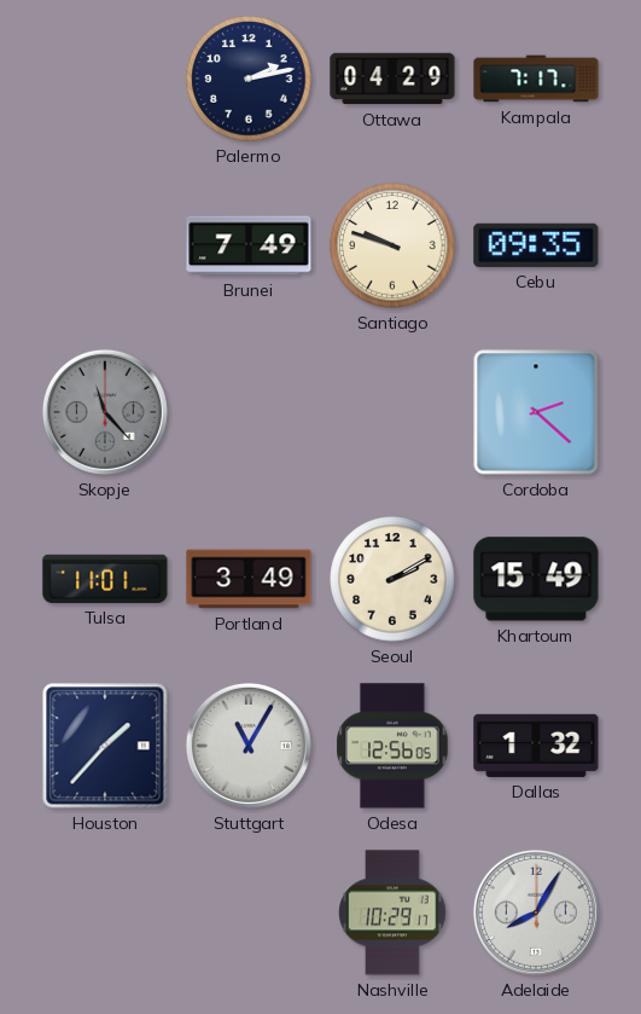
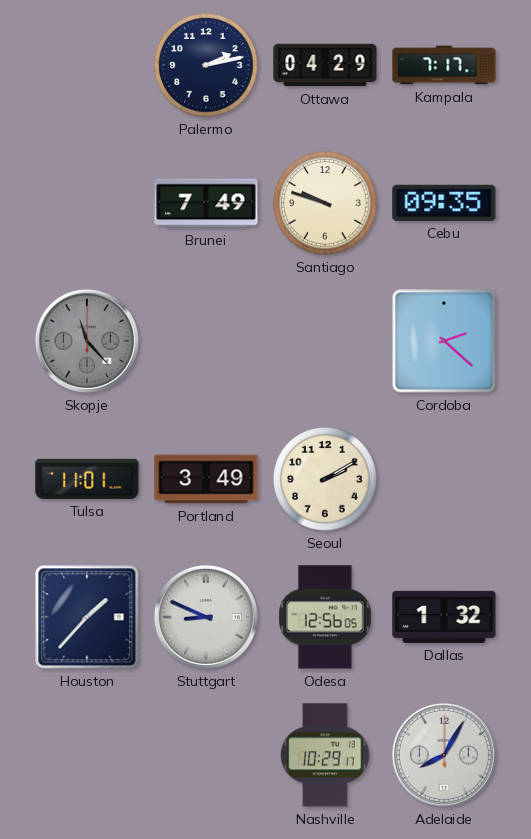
Khartoum: 15:49 -> none
Stuttgart: 11:05 -> 8:49
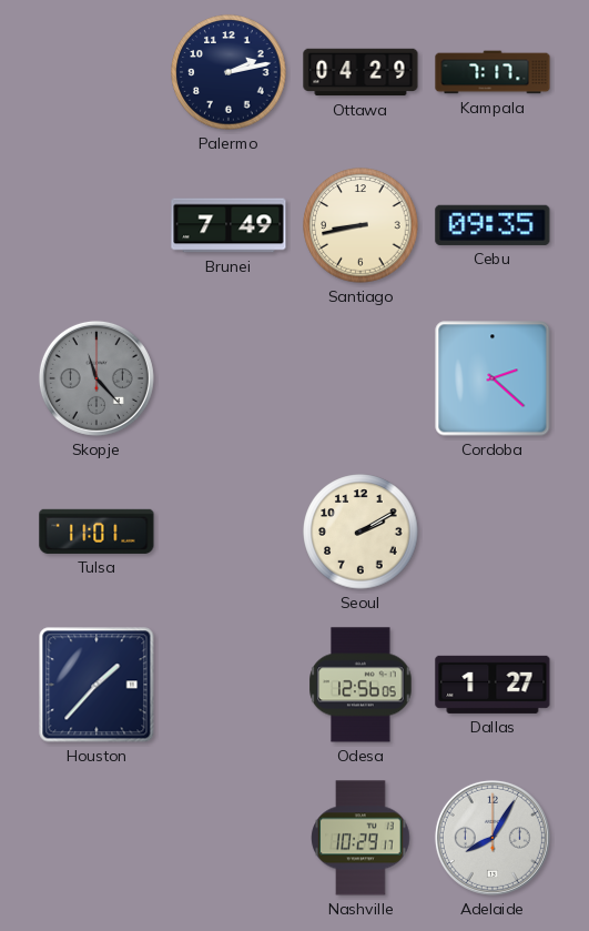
Santiago: 9:48 -> 8:43
Portland: 3:49 -> none
Stuttgart: 8:49 -> none
Dallas: 1:32 -> 1:27
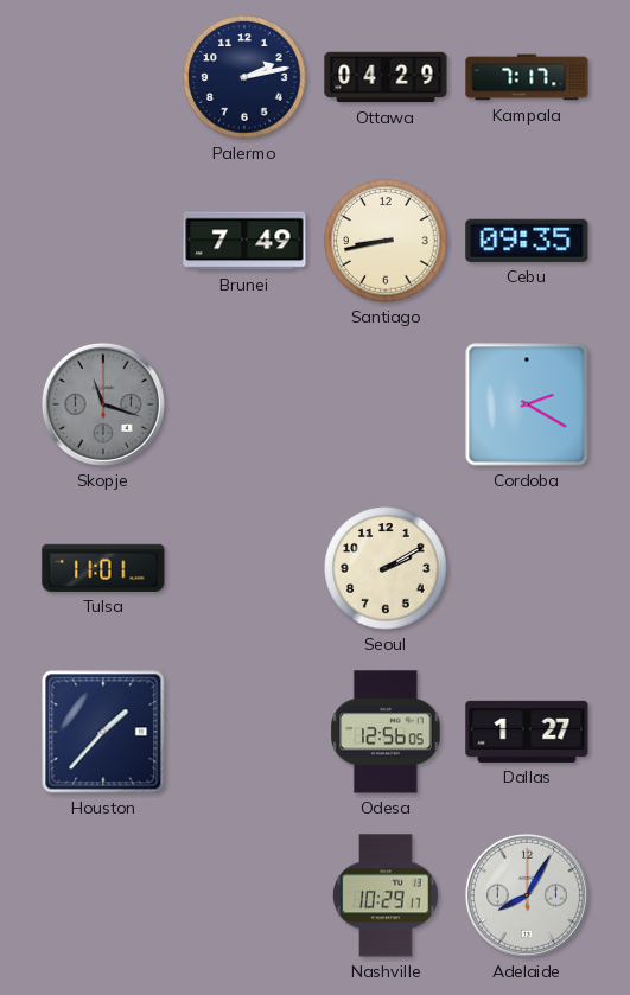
Skopje: 11:23 -> 11:18
Cordoba: 2:22 -> 2:20
